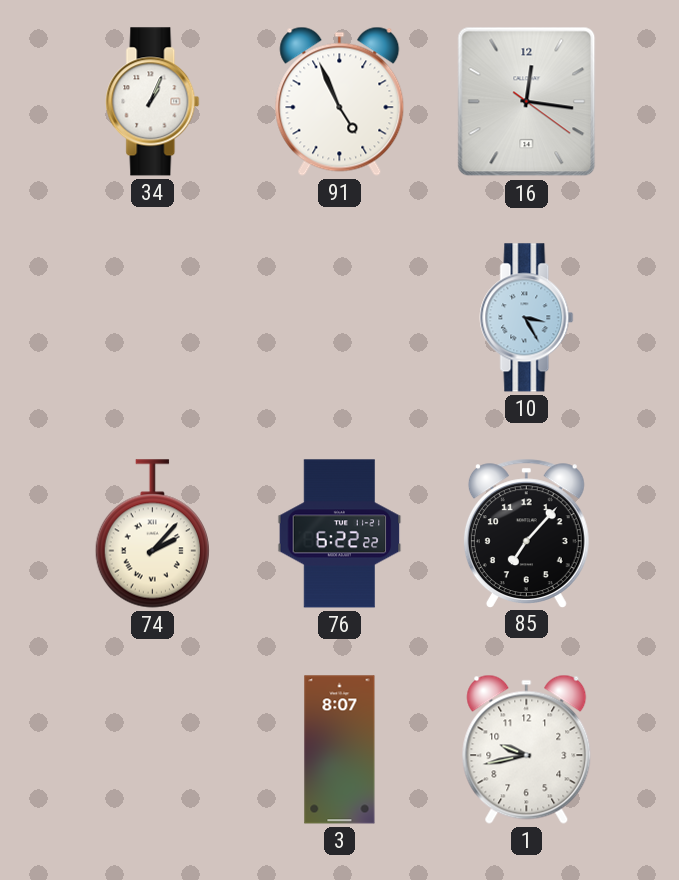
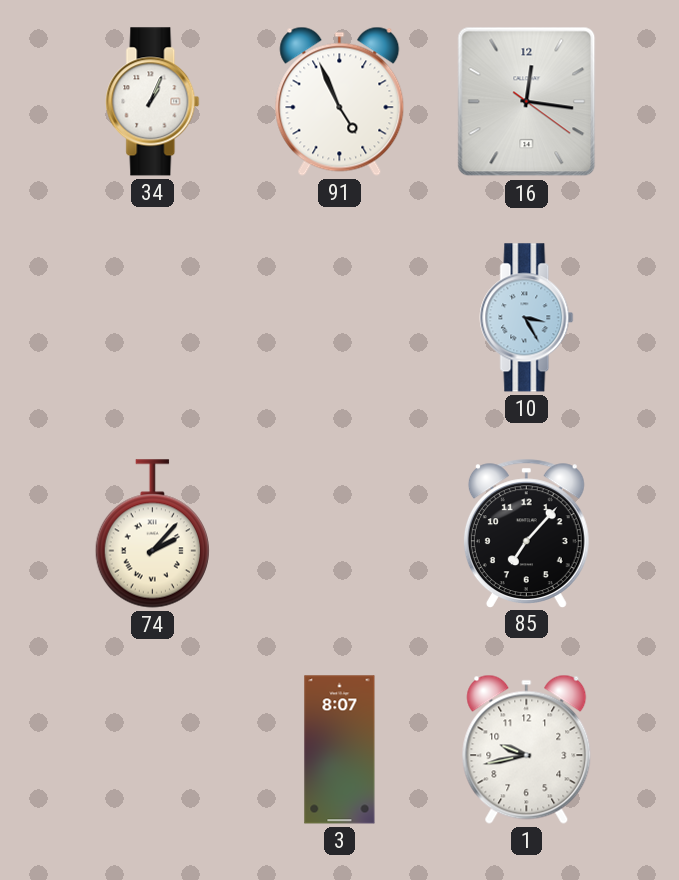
76: 6:22 -> none
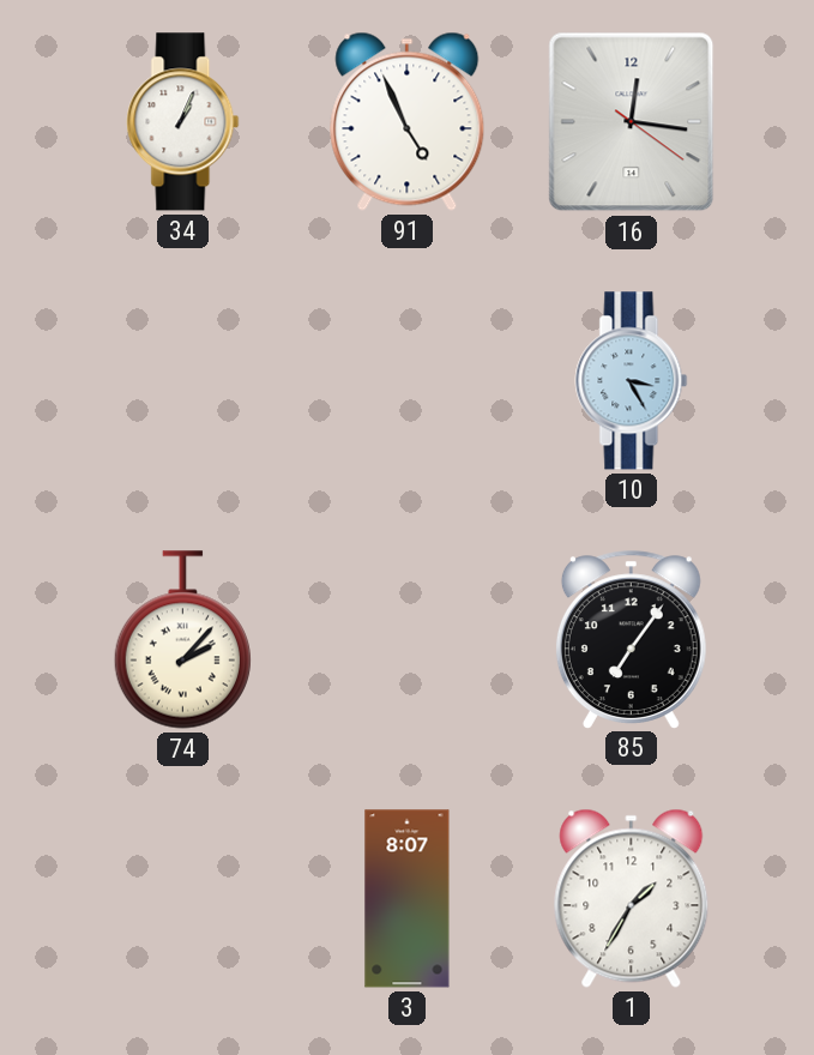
85: 7:07 -> 7:06
1: 9:43 -> 1:35
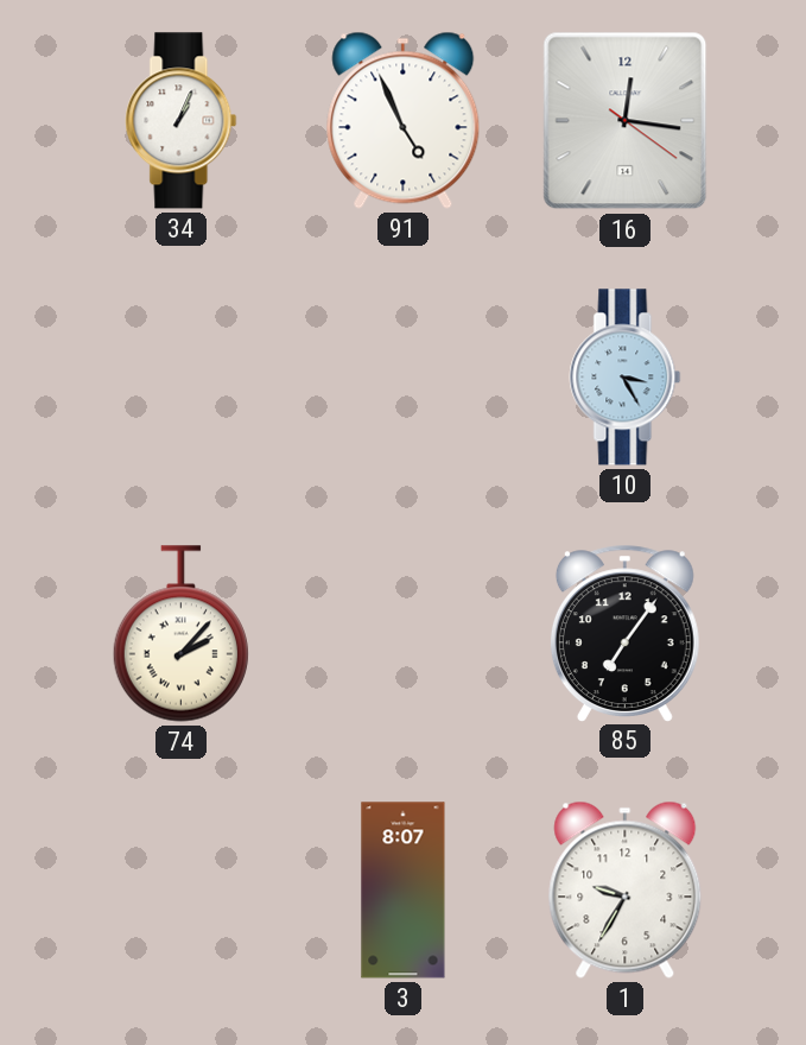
1: 1:35 -> 9:35
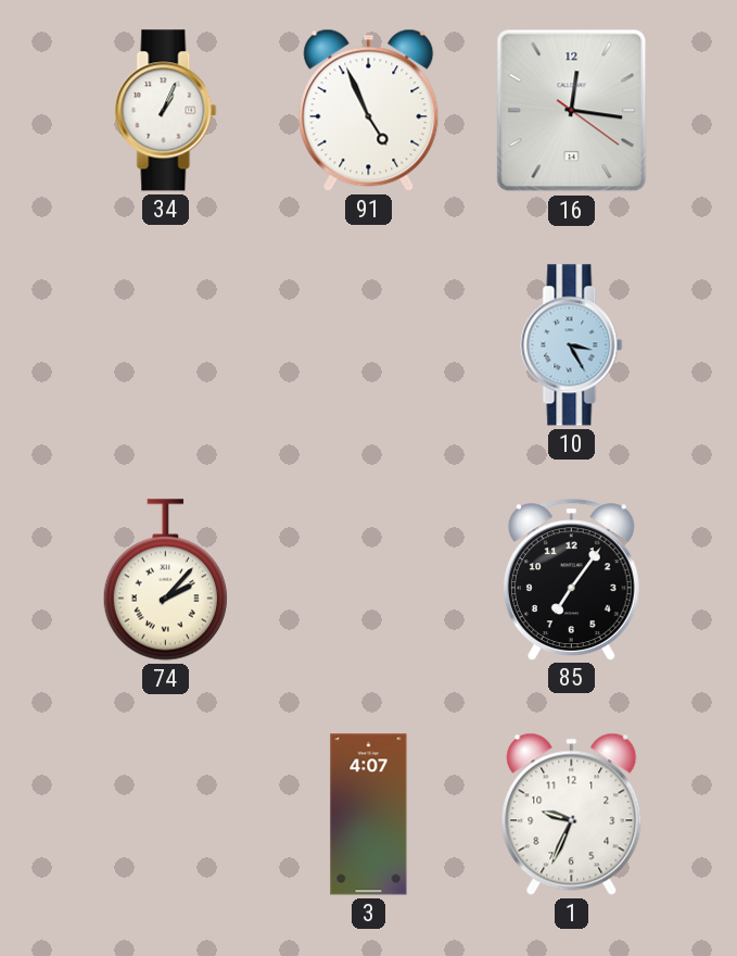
3: 8:07 -> 4:07
1: 9:35 -> 9:34
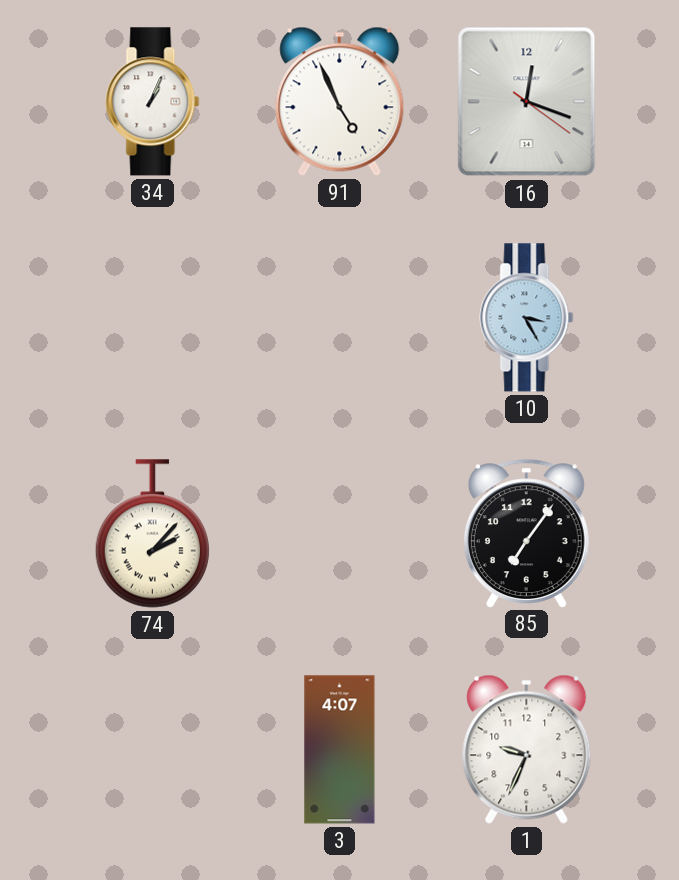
16: 12:16 -> 12:18
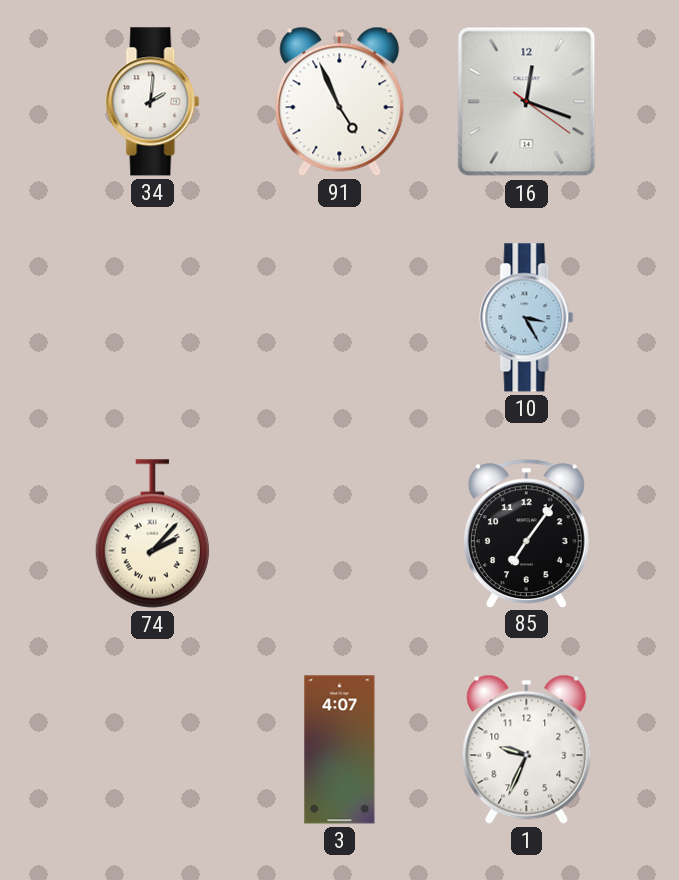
34: 1:04 -> 2:01
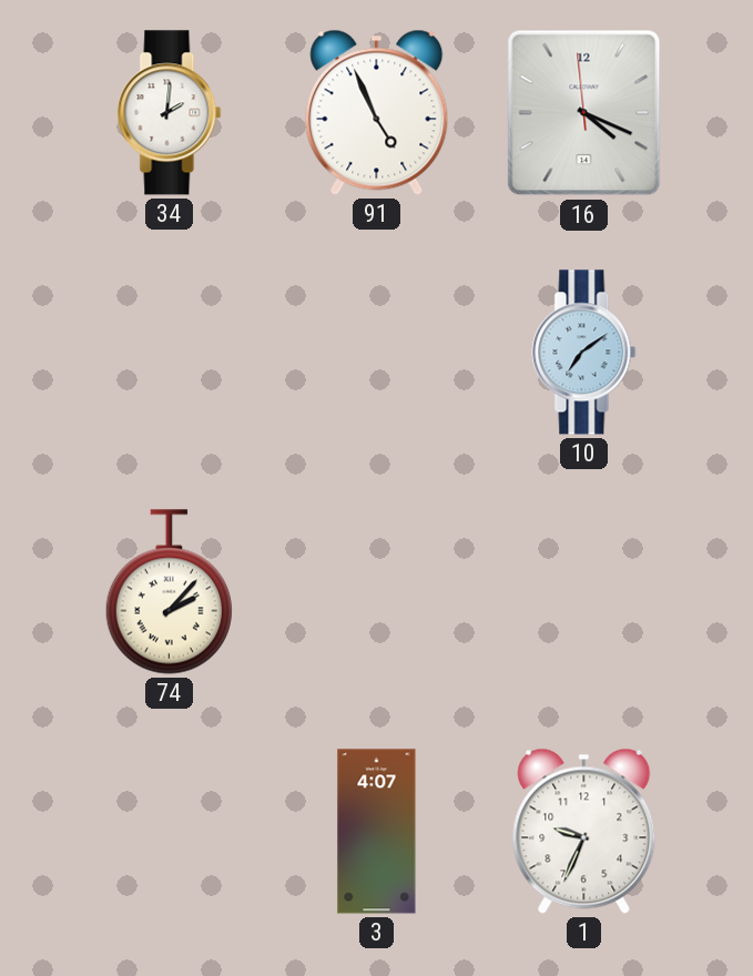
16: 12:18 -> 4:18
10: 3:25 -> 7:09
85: 7:06 -> none
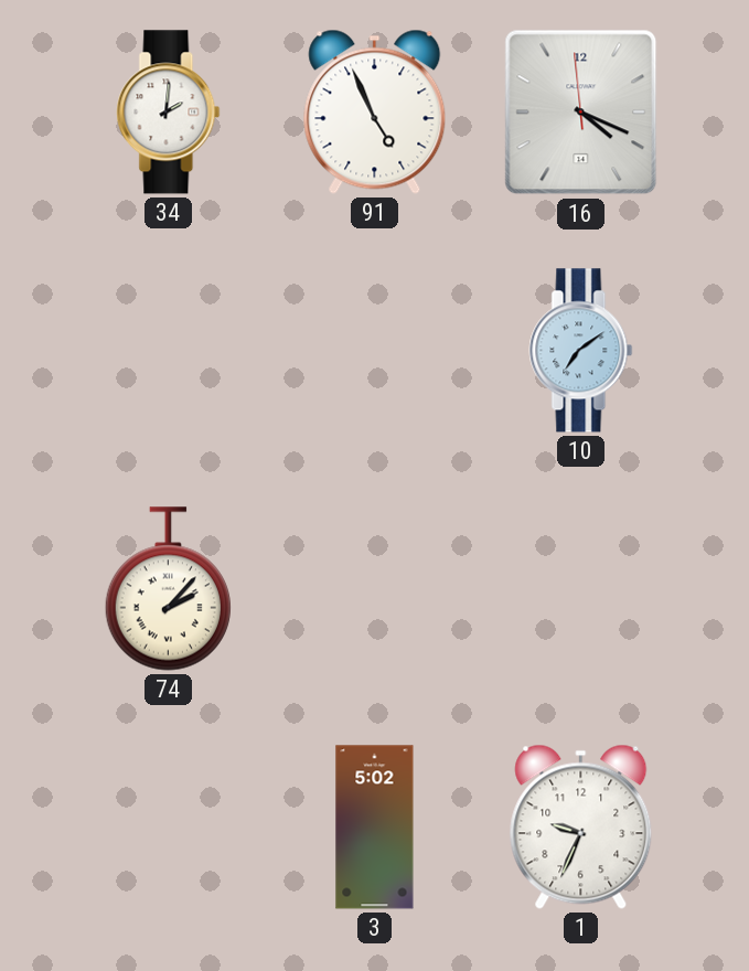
3: 4:07 -> 5:02
